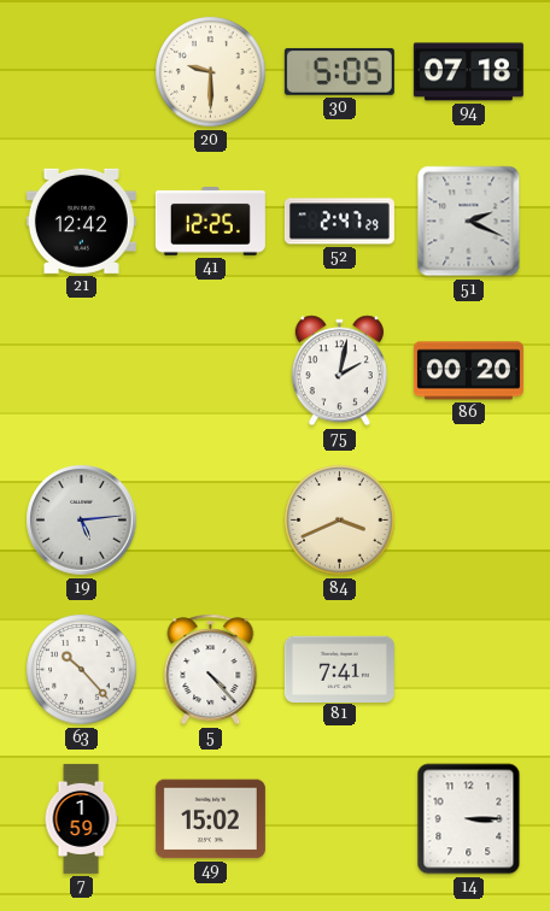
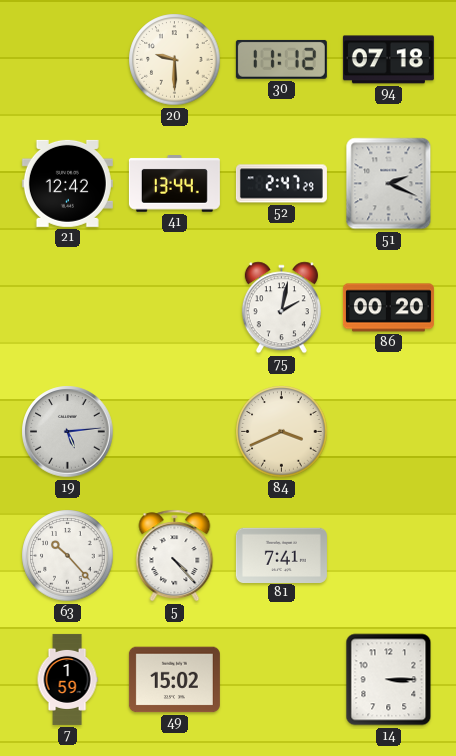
30: 5:05 -> 11:12
41: 12:25 -> 13:44
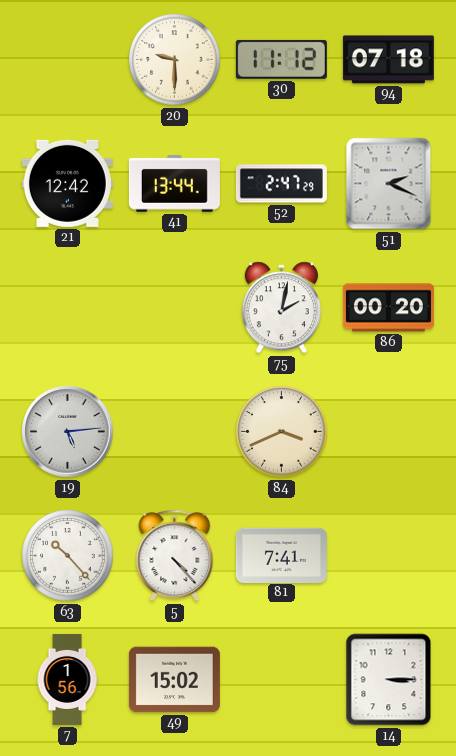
7: 1:59 -> 1:56
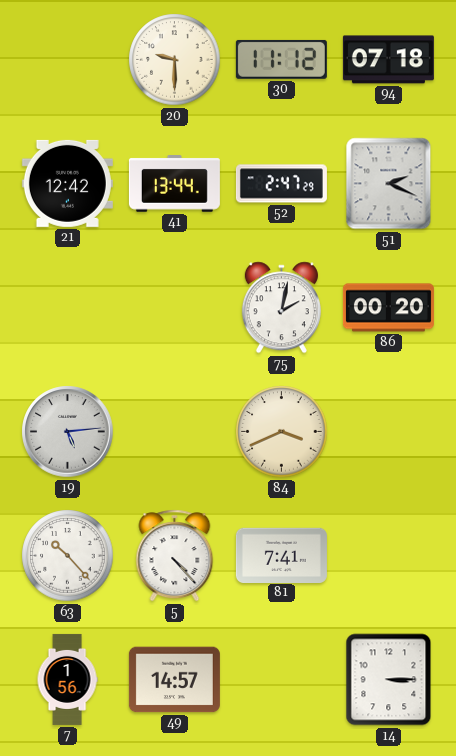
49: 15:02 -> 14:57
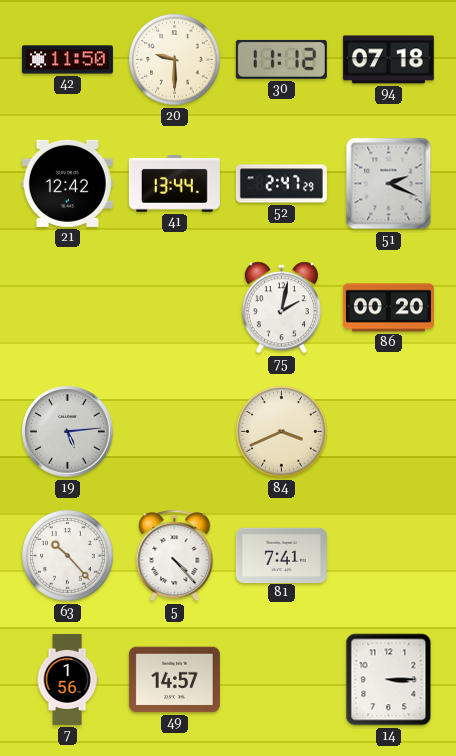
42: none -> 11:50
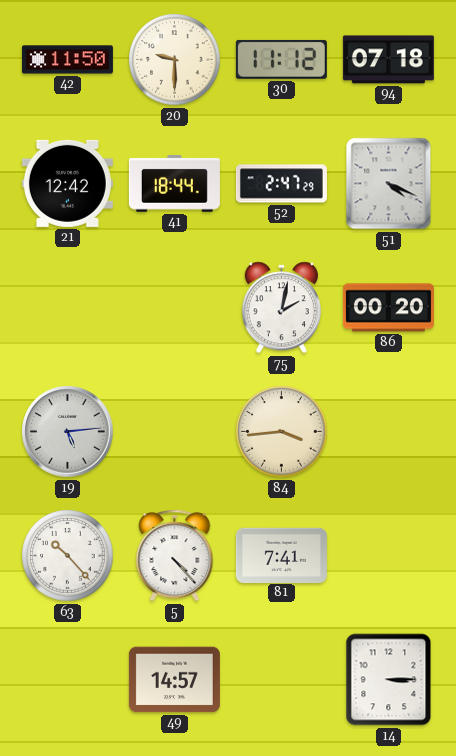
41: 13:44 -> 18:44
51: 2:19 -> 4:19
84: 3:41 -> 3:44
7: 1:56 -> none
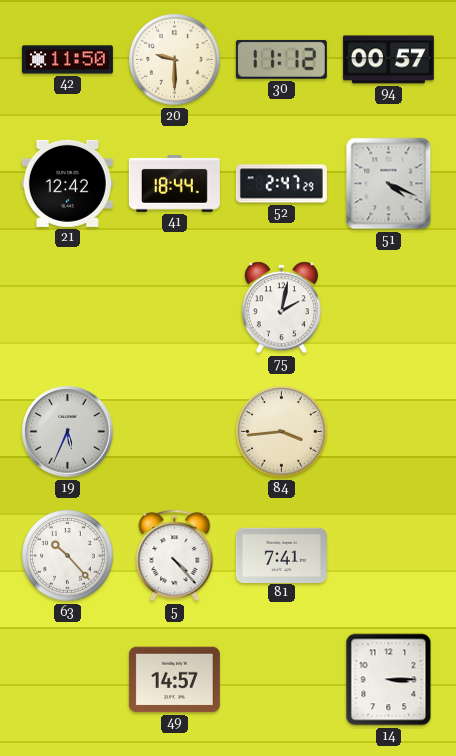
94: 07:18 -> 00:57
86: 00:20 -> none
19: 5:14 -> 5:34
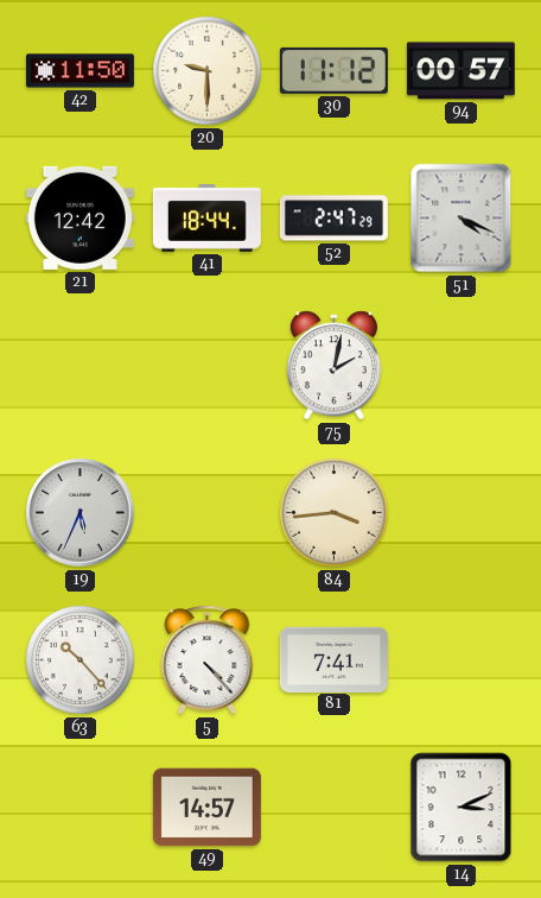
14: 3:15 -> 3:11
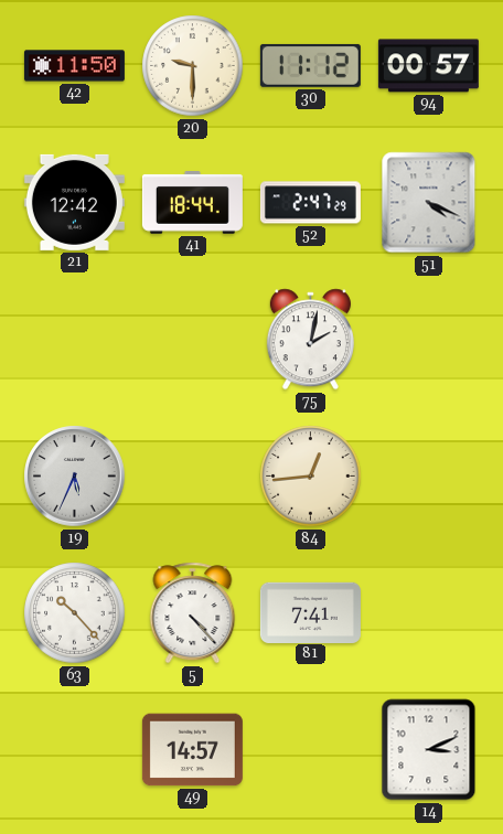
84: 3:44 -> 12:44
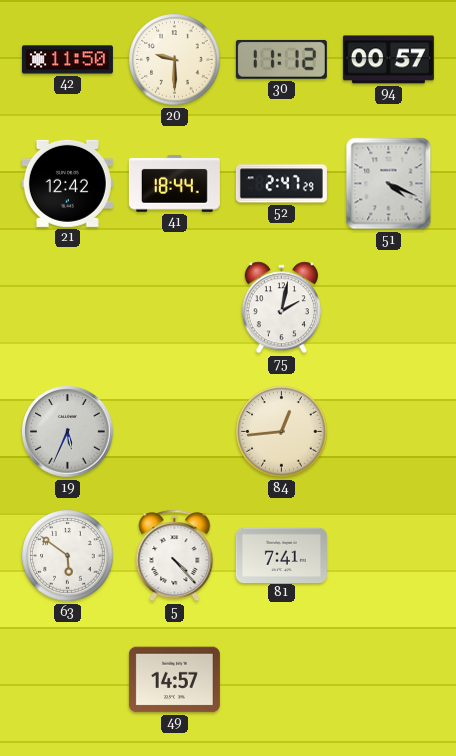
63: 10:23 -> 5:51
14: 3:11 -> none
